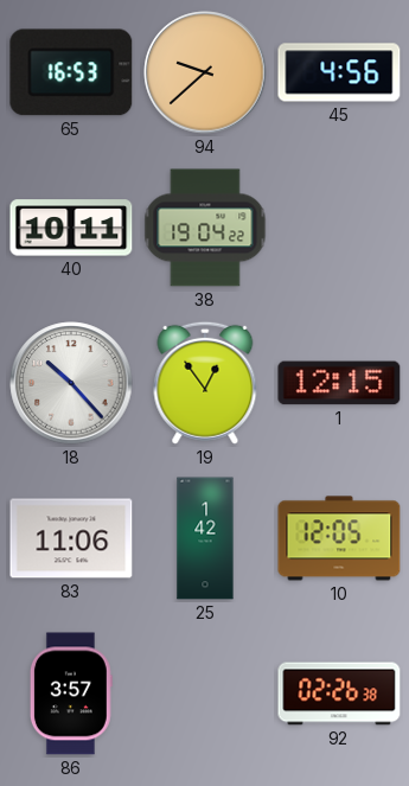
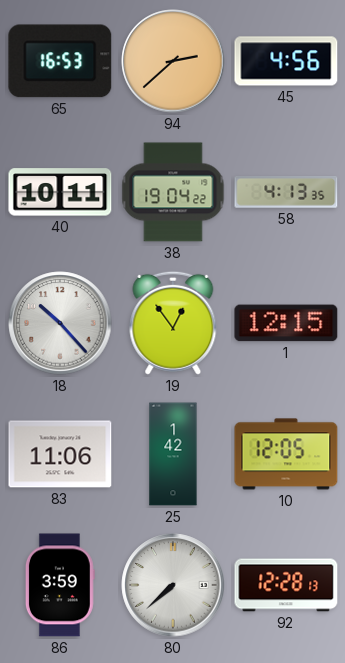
94: 9:38 -> 2:38
58: none -> 4:13
86: 3:57 -> 3:59
80: none -> 7:38
92: 02:26 -> 12:28
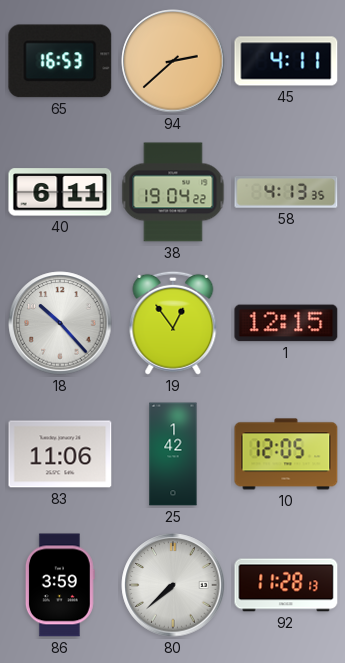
45: 4:56 -> 4:11
40: 10:11 -> 6:11
92: 12:28 -> 11:28
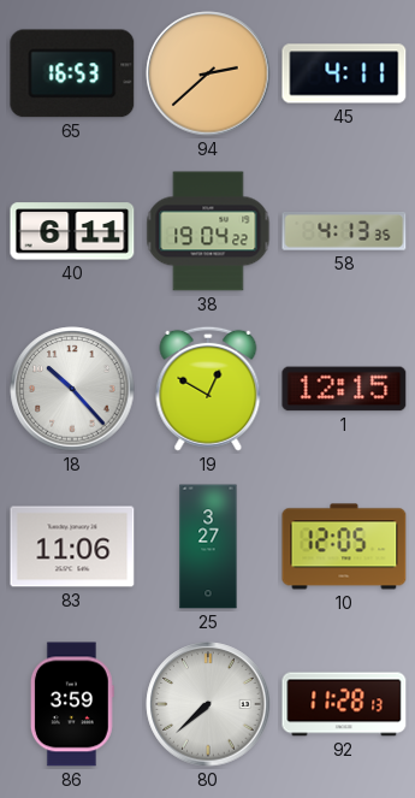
19: 12:54 -> 12:50
25: 1:42 -> 3:27
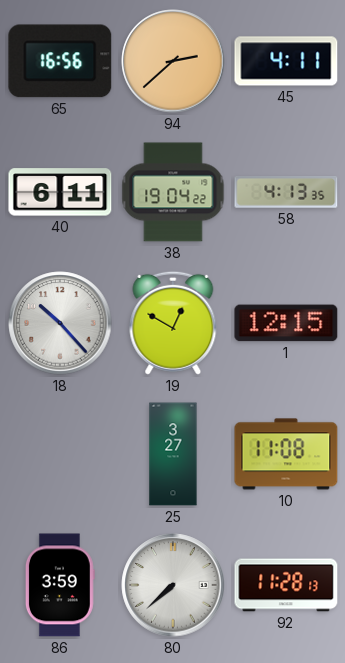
65: 16:53 -> 16:56
83: 11:06 -> none
10: 12:05 -> 11:08
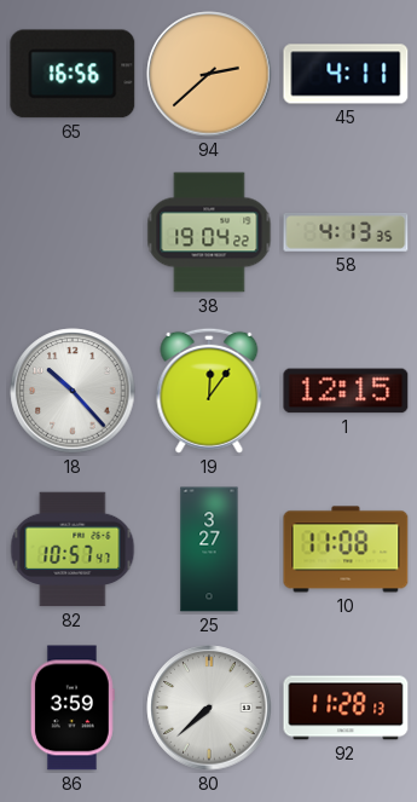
40: 6:11 -> none
19: 12:50 -> 12:06
82: none -> 10:57
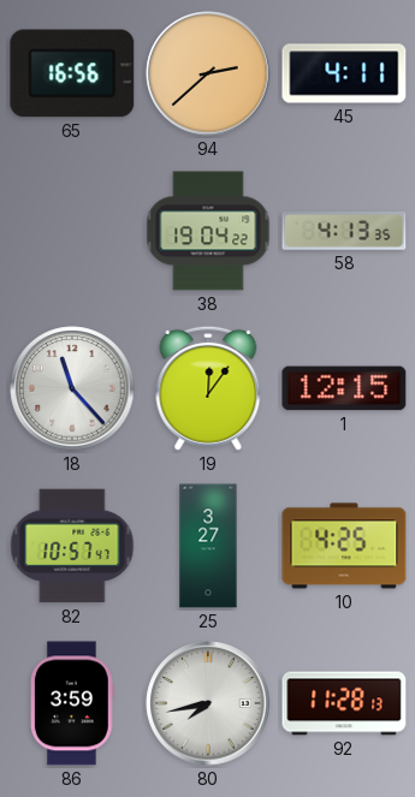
18: 10:23 -> 11:23
10: 11:08 -> 4:25
80: 7:38 -> 7:43
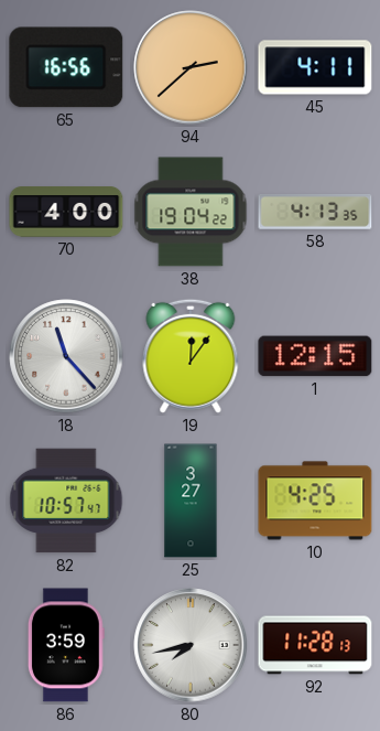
70: none -> 4:00
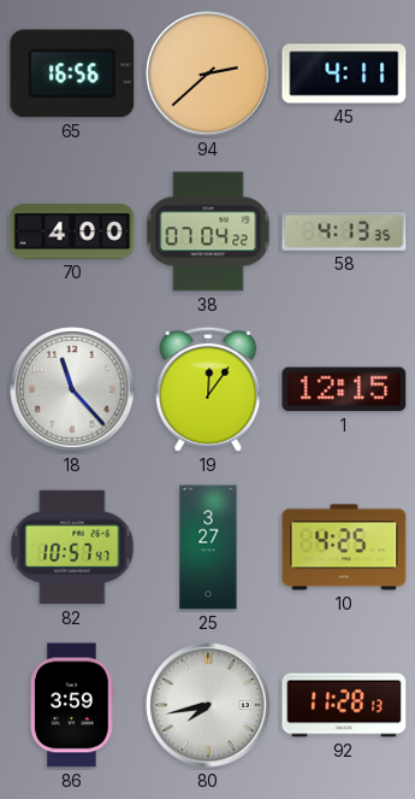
38: 19:04 -> 07:04
